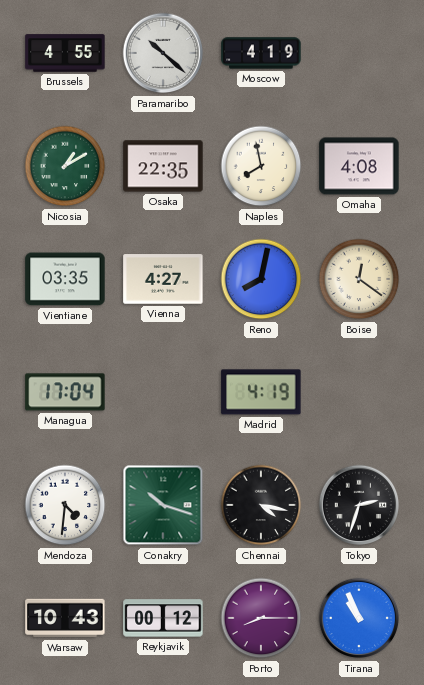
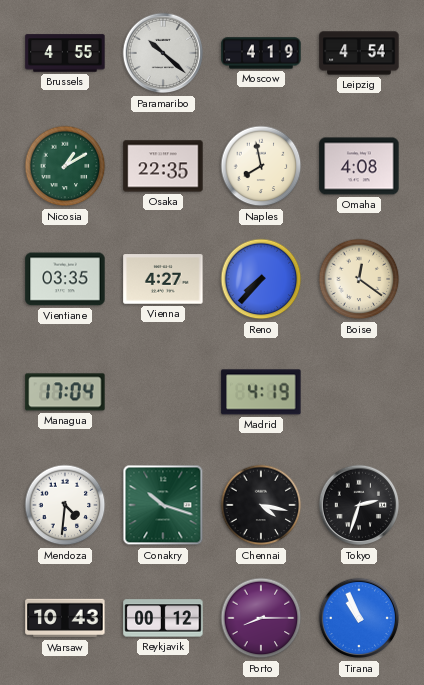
Leipzig: none -> 4:54
Reno: 8:02 -> 7:37
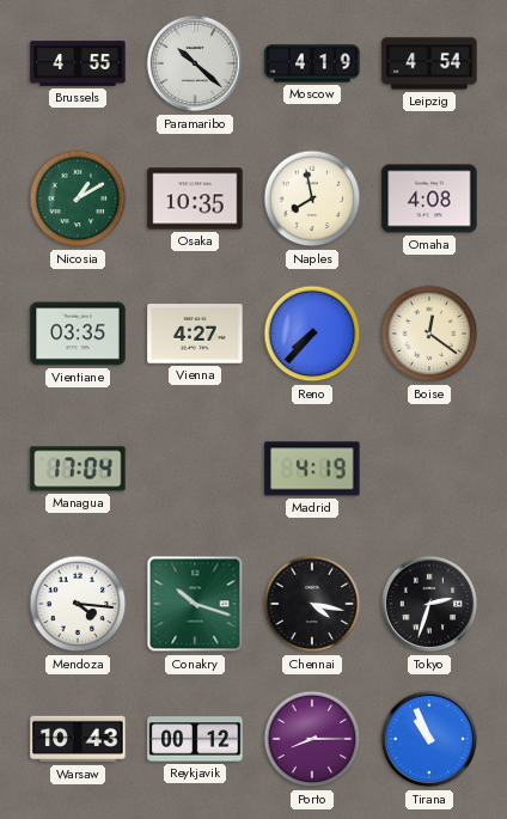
Osaka: 22:35 -> 10:35
Mendoza: 4:31 -> 4:16
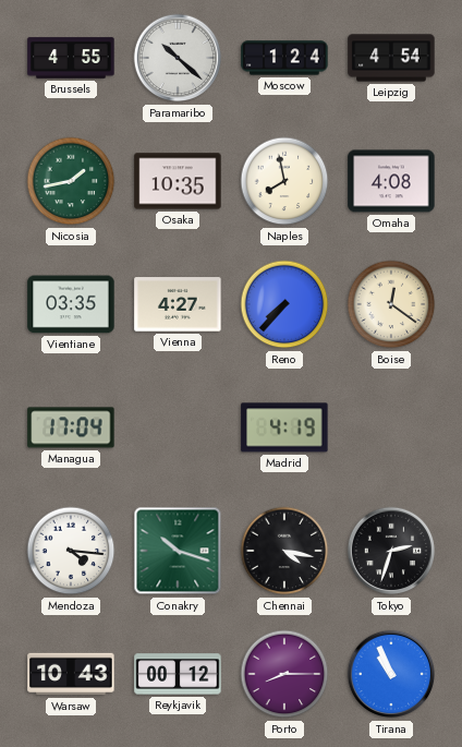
Moscow: 4:19 -> 1:24
Nicosia: 1:10 -> 1:43
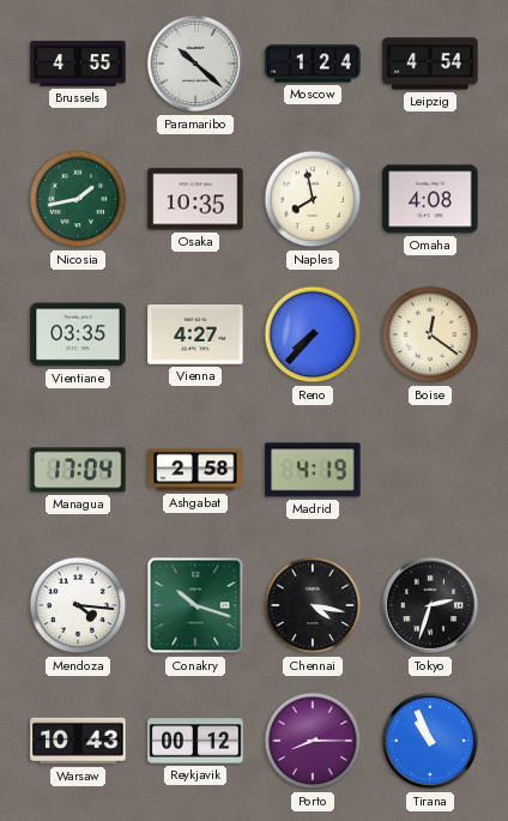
Ashgabat: none -> 2:58
